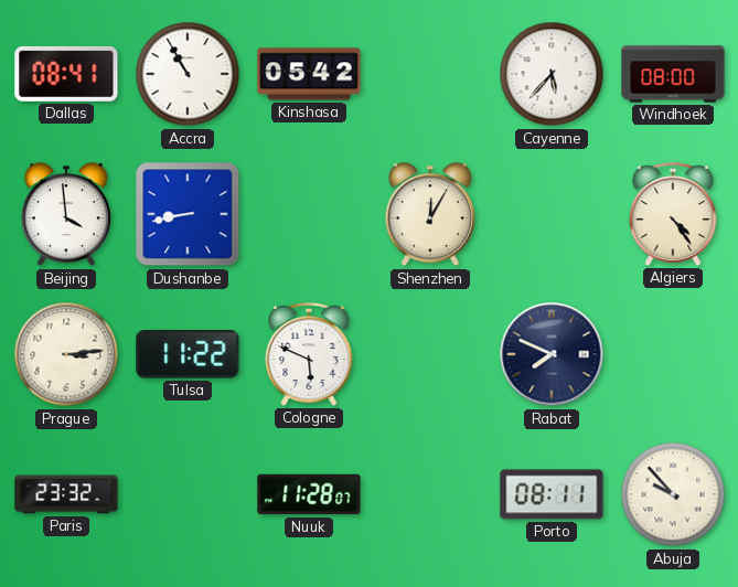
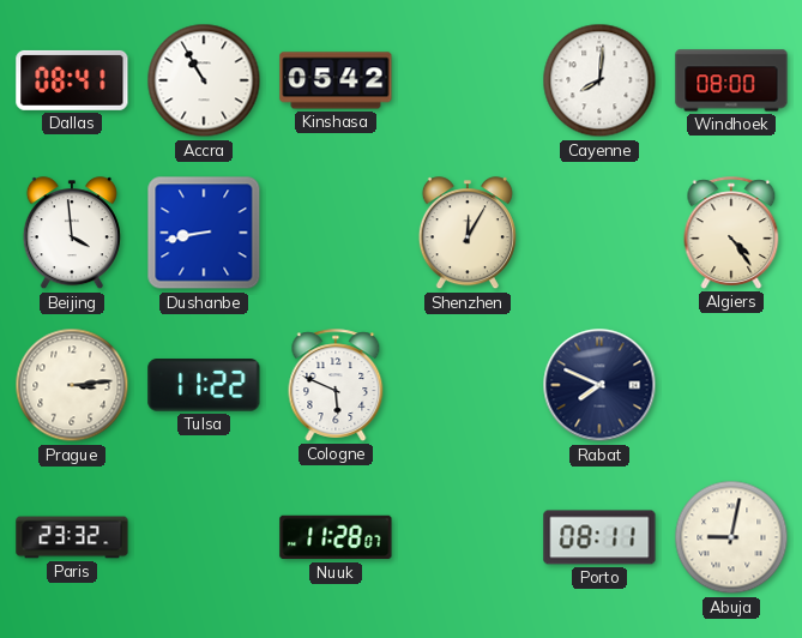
Cayenne: 5:37 -> 8:01
Abuja: 9:53 -> 9:02
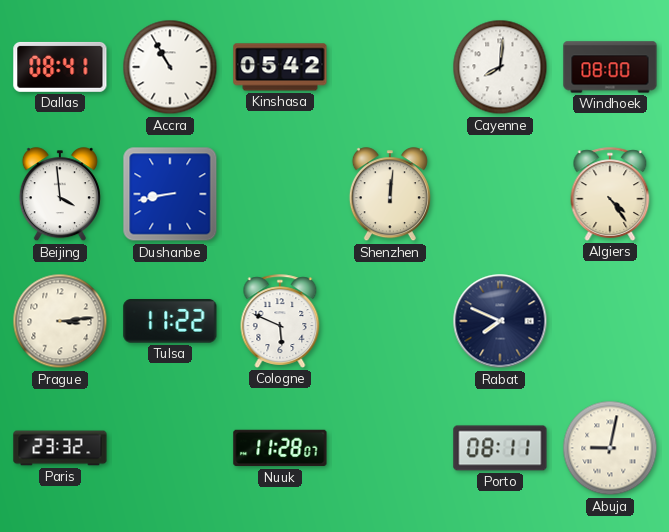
Shenzhen: 12:05 -> 12:01
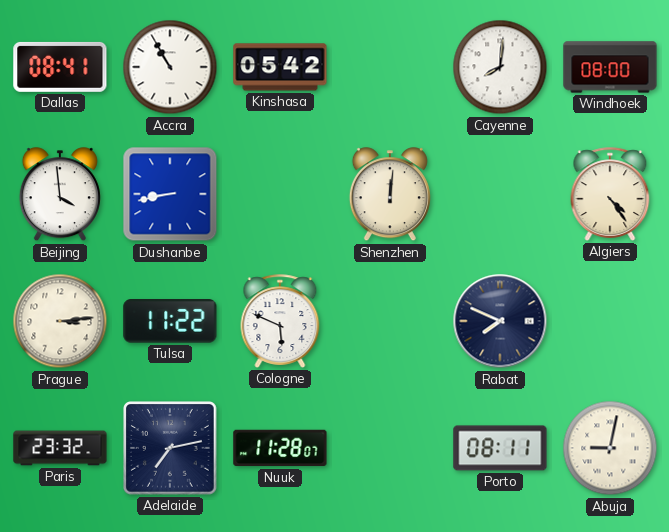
Adelaide: none -> 7:13
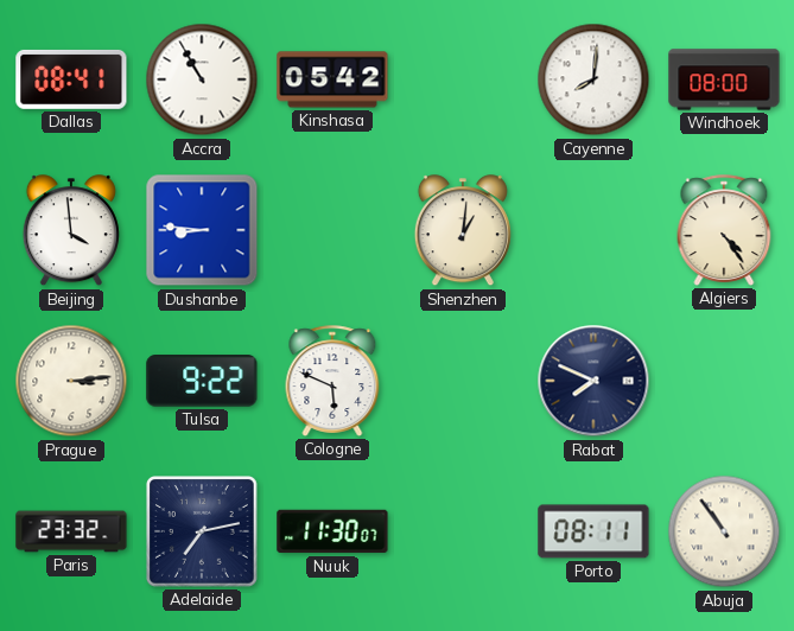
Dushanbe: 8:43 -> 8:46
Shenzhen: 12:01 -> 1:01
Tulsa: 11:22 -> 9:22
Nuuk: 11:28 -> 11:30
Abuja: 9:02 -> 10:54
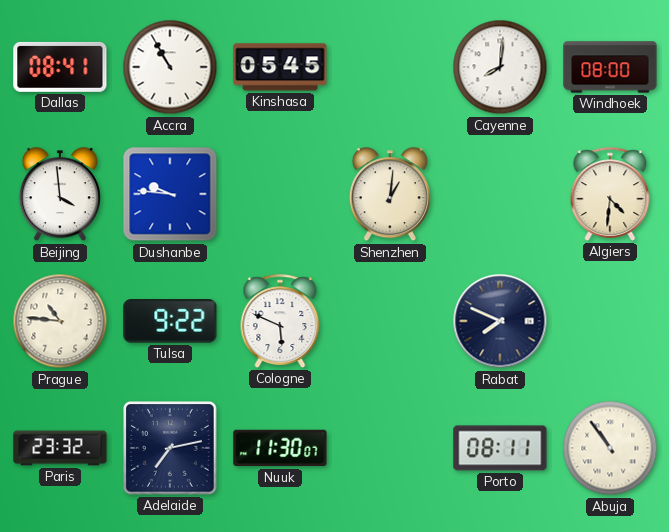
Kinshasa: 05:42 -> 05:45
Dushanbe: 8:46 -> 9:46
Algiers: 4:24 -> 4:31
Prague: 3:14 -> 10:46
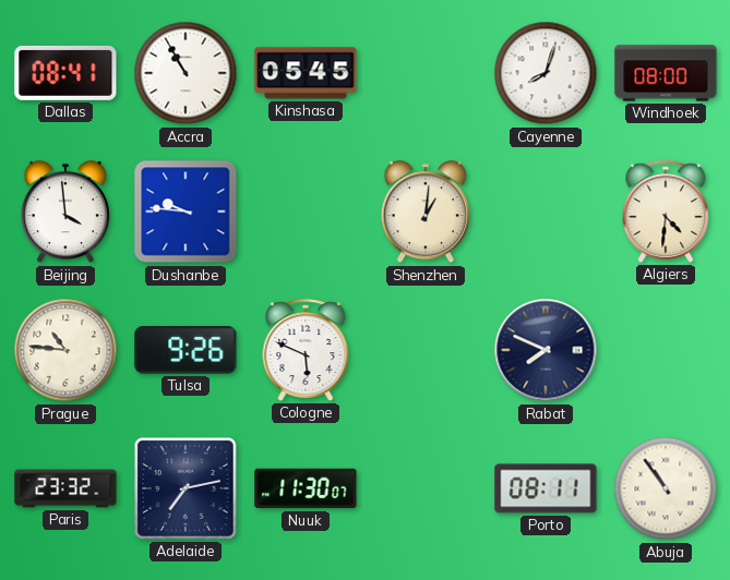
Cayenne: 8:01 -> 8:03
Tulsa: 9:22 -> 9:26
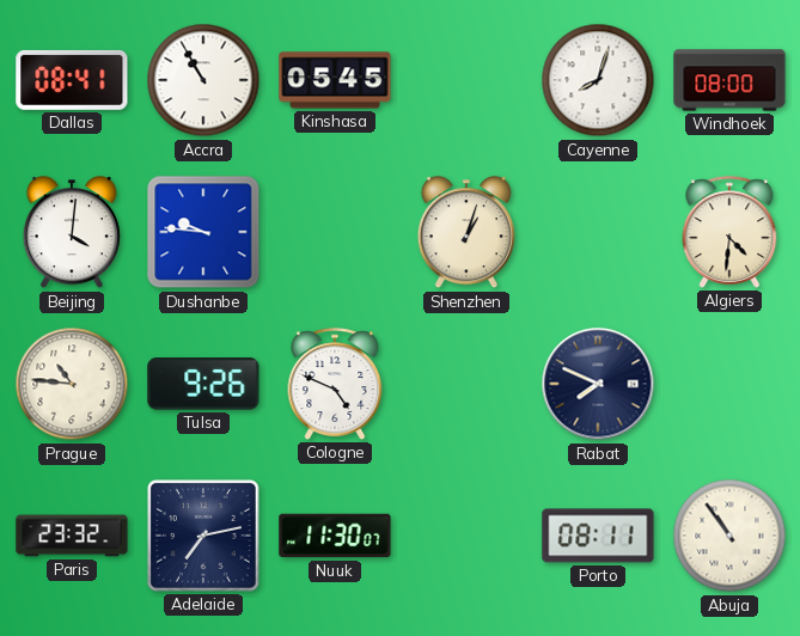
Beijing: 3:59 -> 4:01
Shenzhen: 1:01 -> 1:03
Cologne: 5:49 -> 4:49
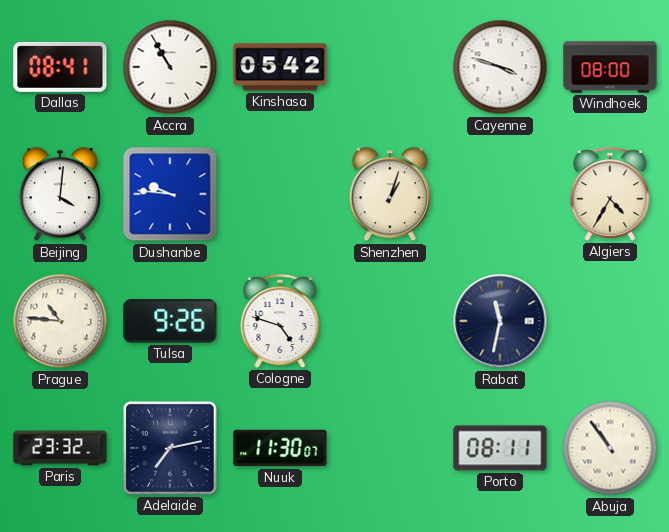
Kinshasa: 05:45 -> 05:42
Cayenne: 8:03 -> 3:48
Algiers: 4:31 -> 4:35
Cologne: 4:49 -> 4:48
Rabat: 7:49 -> 11:32
